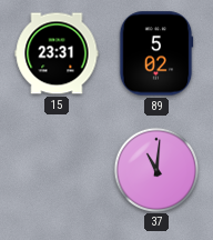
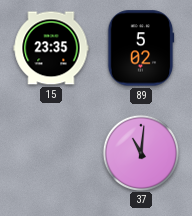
15: 23:31 -> 23:35
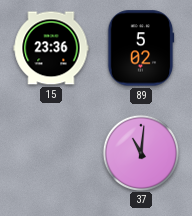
15: 23:35 -> 23:36
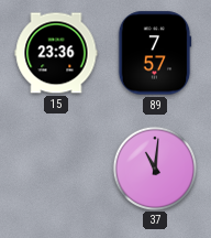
89: 5:02 -> 7:57
